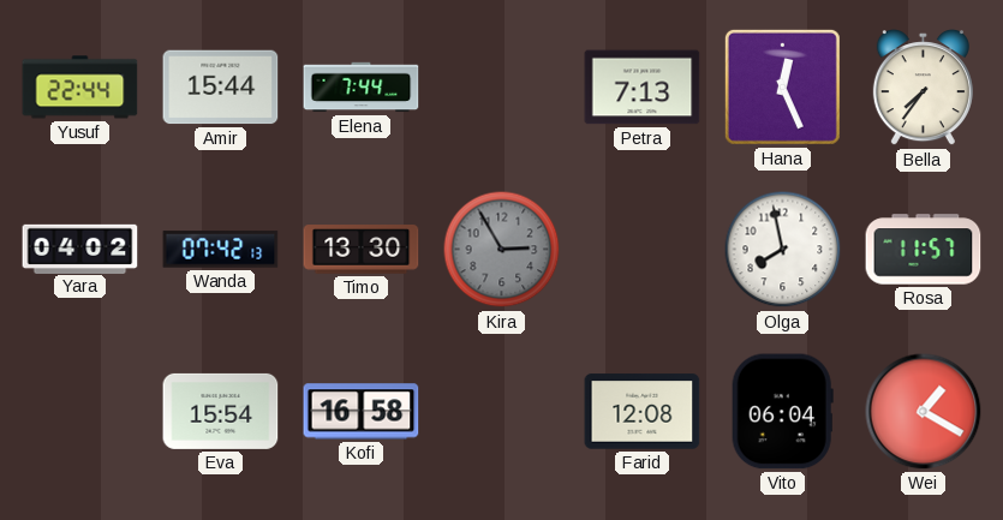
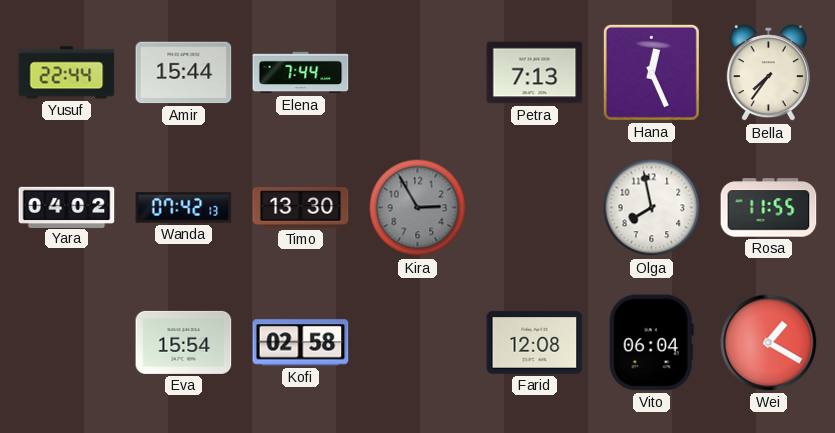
Rosa: 11:57 -> 11:55
Kofi: 16:58 -> 02:58
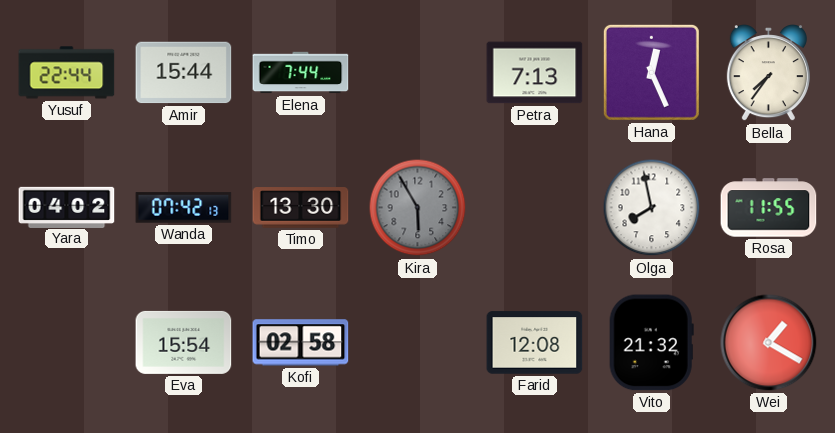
Kira: 2:55 -> 5:55
Vito: 06:04 -> 21:32
